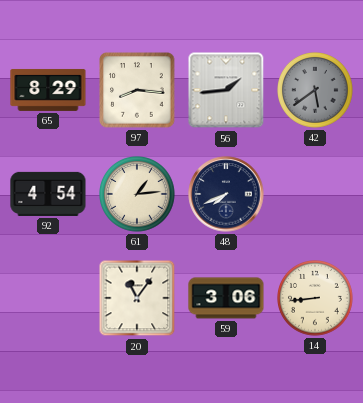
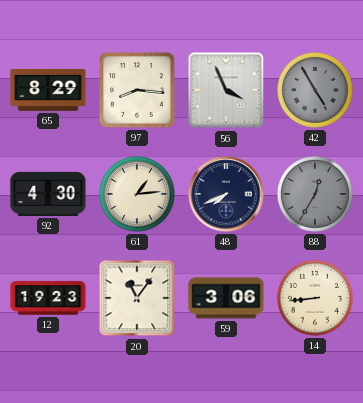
56: 1:44 -> 3:56
42: 5:39 -> 4:55
92: 4:54 -> 4:30
88: none -> 12:35
12: none -> 19:23
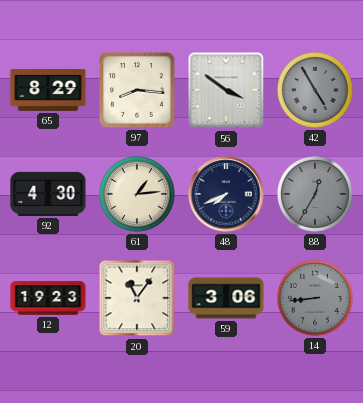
56: 3:56 -> 3:51
14 dial: cream -> grey
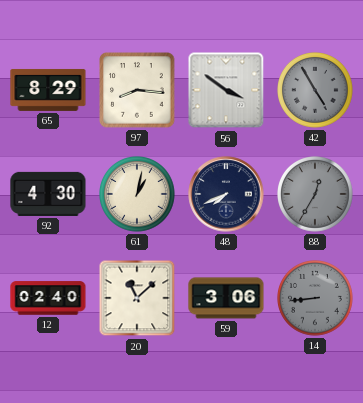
61: 1:14 -> 1:02
12: 19:23 -> 02:40
20: 11:06 -> 11:08
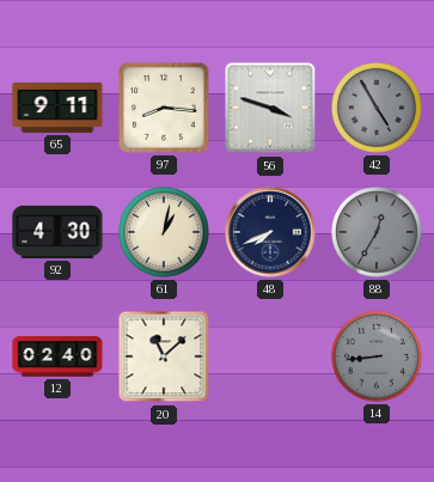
65: 8:29 -> 9:11
56: 3:51 -> 3:48
59: 3:06 -> none
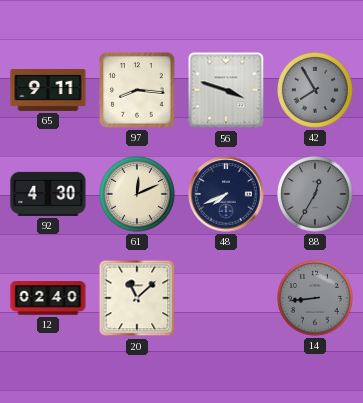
42: 4:55 -> 7:55
61: 1:02 -> 12:11
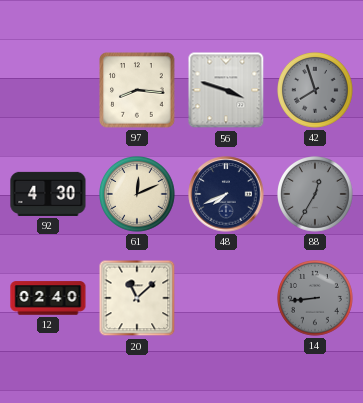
65: 9:11 -> none
42: 7:55 -> 7:57
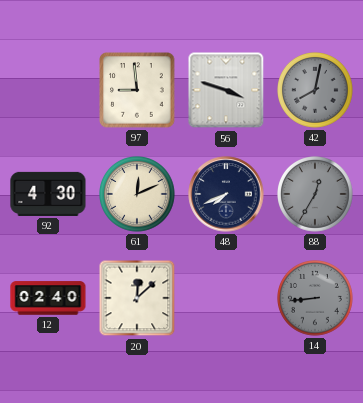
97: 8:16 -> 8:59
42: 7:57 -> 8:02
20: 11:08 -> 12:08
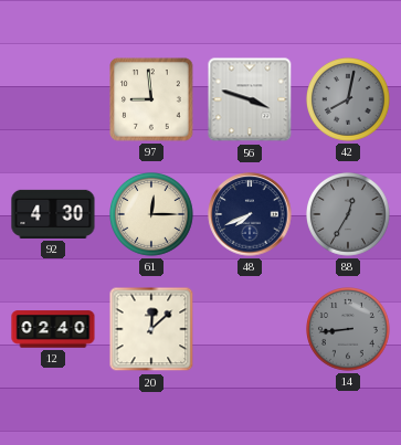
61: 12:11 -> 12:15
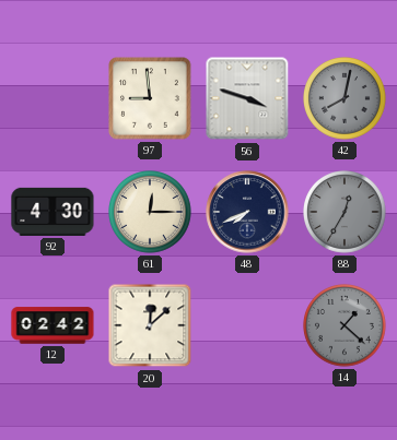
12: 02:40 -> 02:42
14: 8:44 -> 1:22
